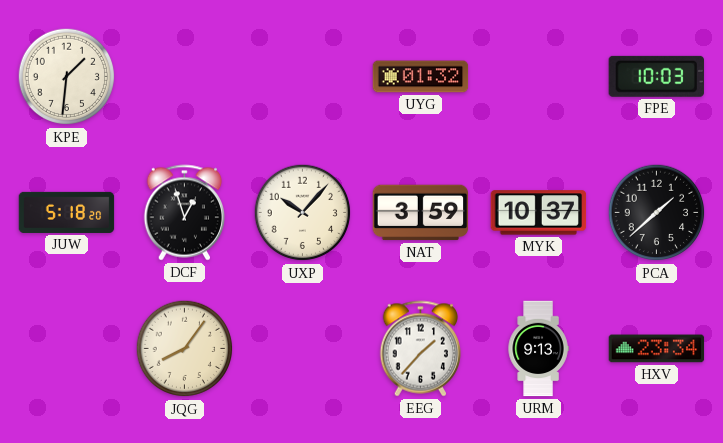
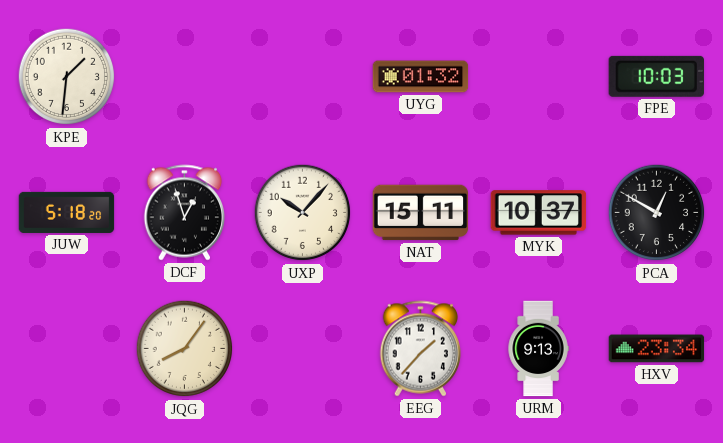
NAT: 3:59 -> 15:11
PCA: 1:38 -> 12:50
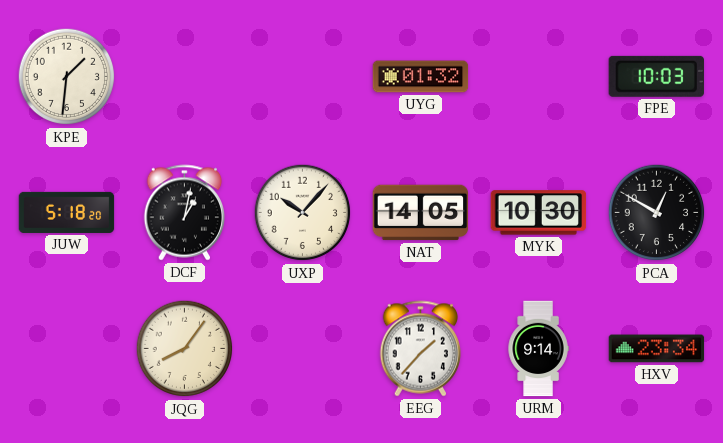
DCF: 12:57 -> 1:02
NAT: 15:11 -> 14:05
MYK: 10:37 -> 10:30
URM: 9:13 -> 9:14
